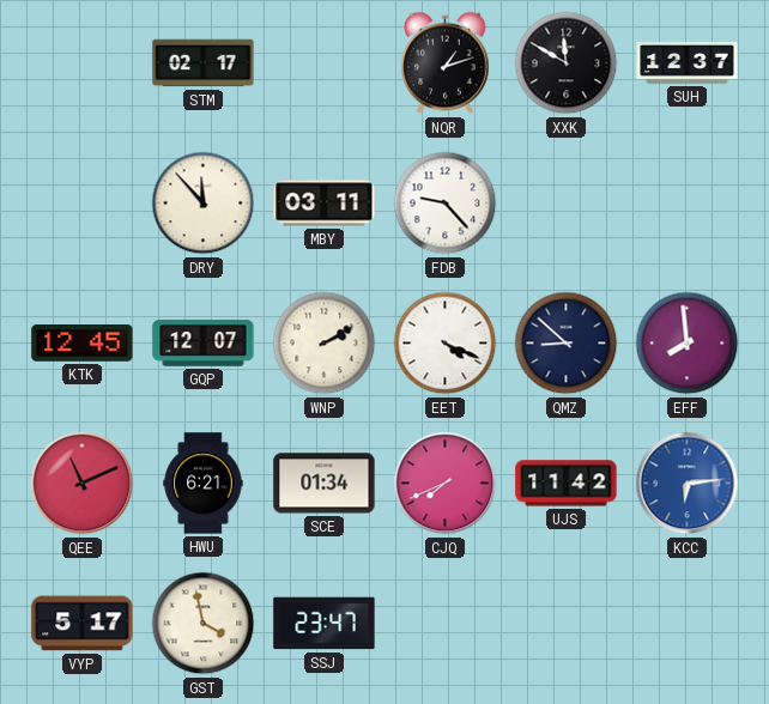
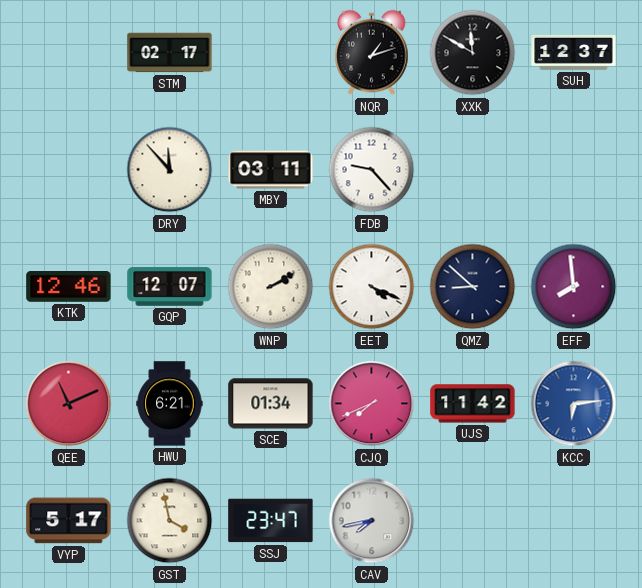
KTK: 12:45 -> 12:46
CAV: none -> 7:43
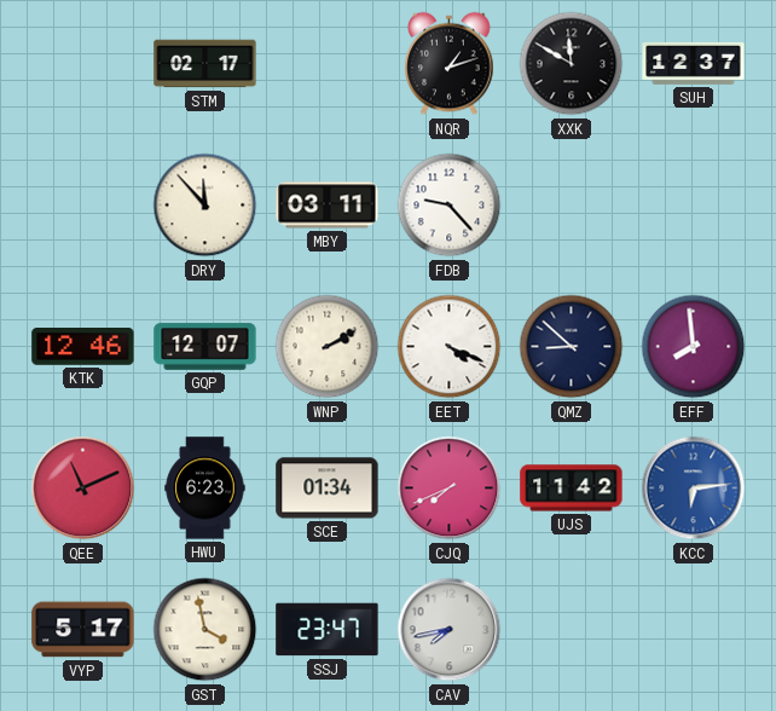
HWU: 6:21 -> 6:23
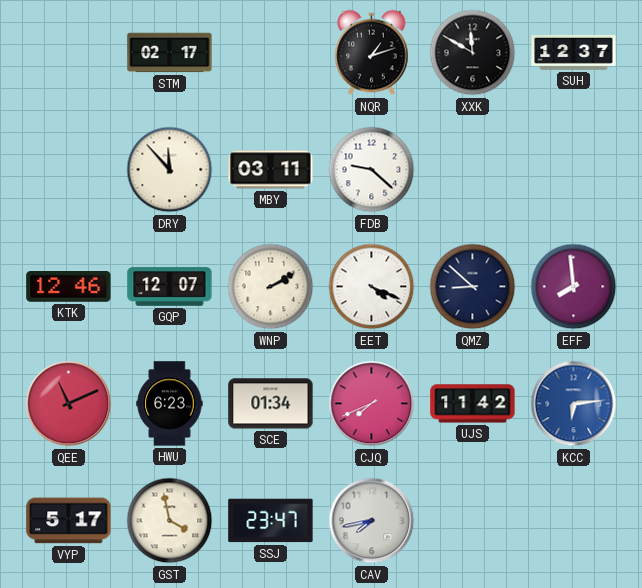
FDB: 9:23 -> 9:22
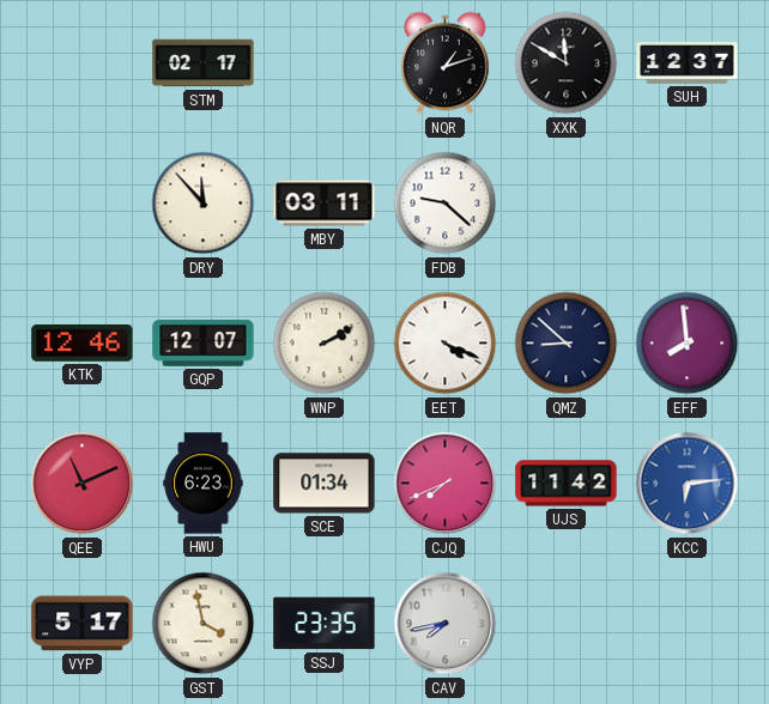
SSJ: 23:47 -> 23:35
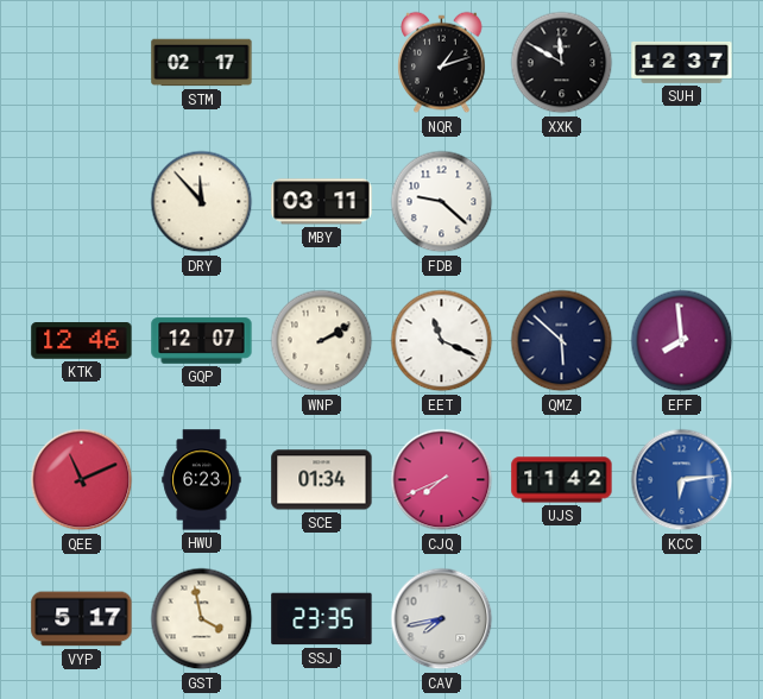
EET: 4:19 -> 11:19
QMZ: 8:52 -> 5:52
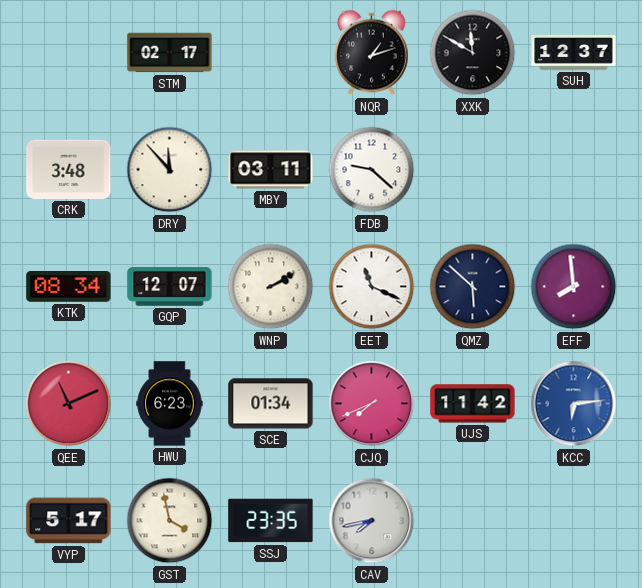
CRK: none -> 3:48
KTK: 12:46 -> 08:34
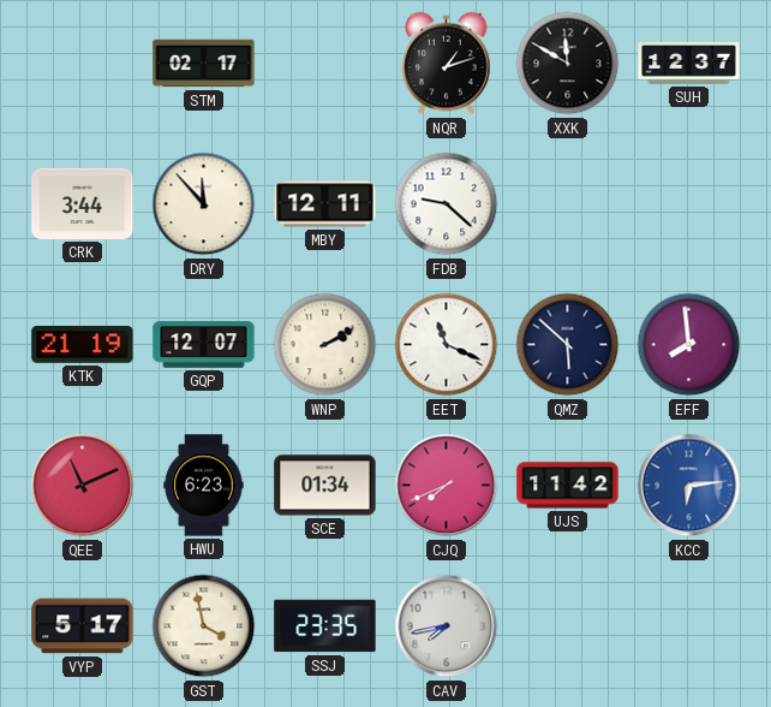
CRK: 3:48 -> 3:44
MBY: 03:11 -> 12:11
KTK: 08:34 -> 21:19
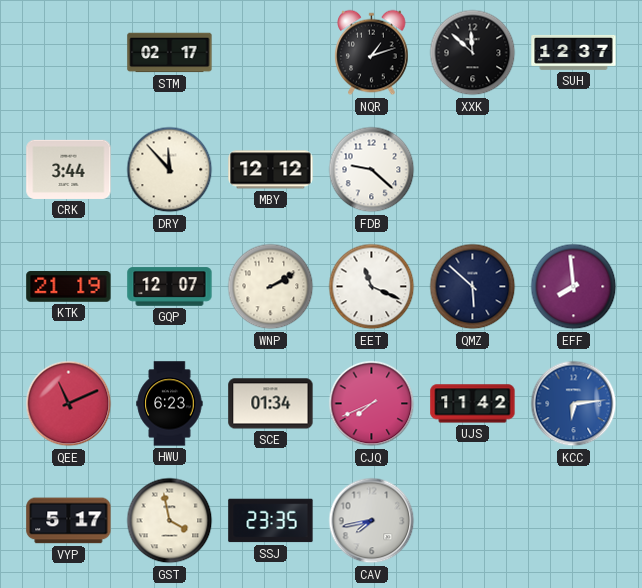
XXK: 11:50 -> 11:52
MBY: 12:11 -> 12:12
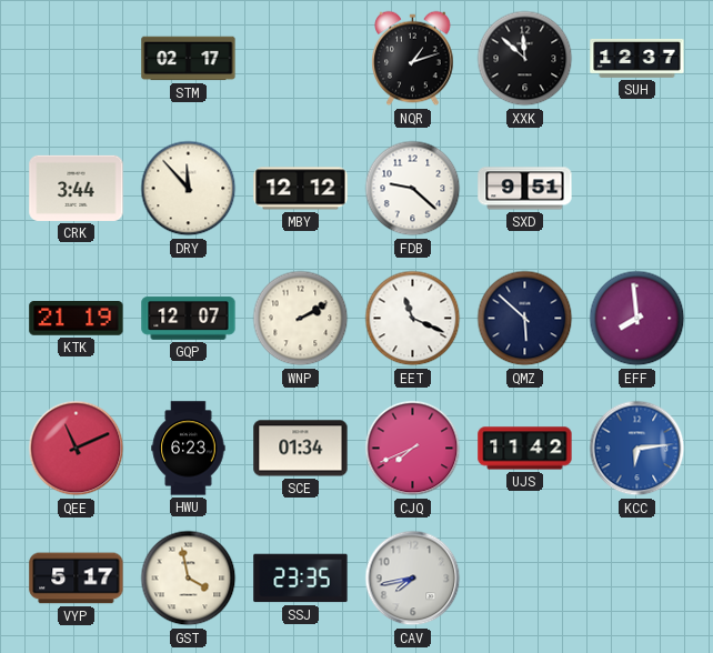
SXD: none -> 9:51
